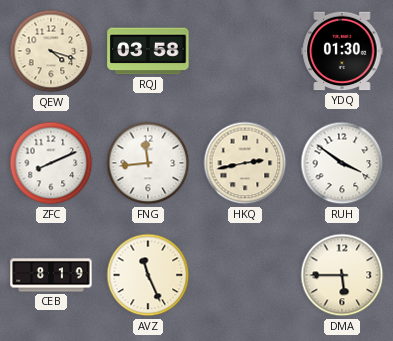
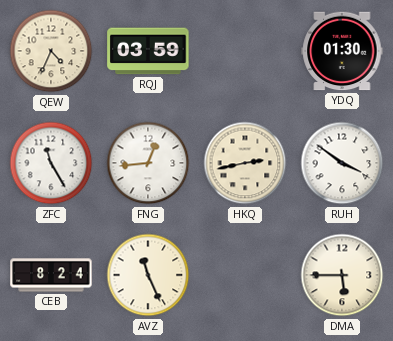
QEW: 4:18 -> 4:34
RQJ: 03:58 -> 03:59
ZFC: 8:11 -> 11:25
FNG: 11:44 -> 12:44
CEB: 8:19 -> 8:24
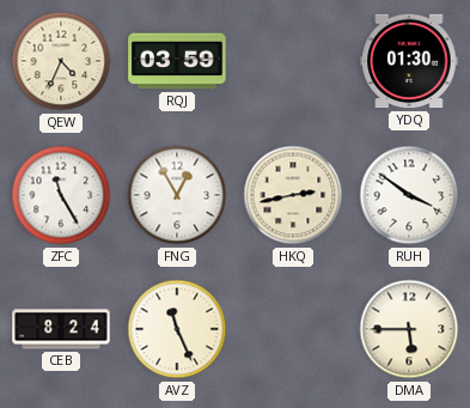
FNG: 12:44 -> 12:55
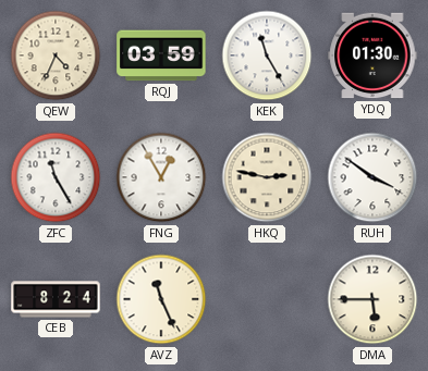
KEK: none -> 11:25
HKQ: 2:43 -> 2:47
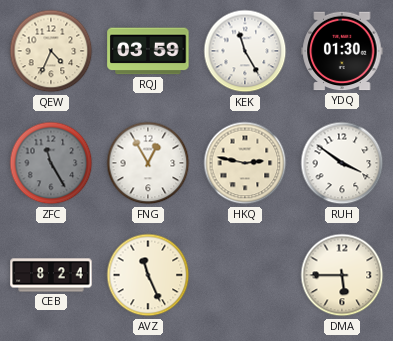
ZFC dial: white -> grey
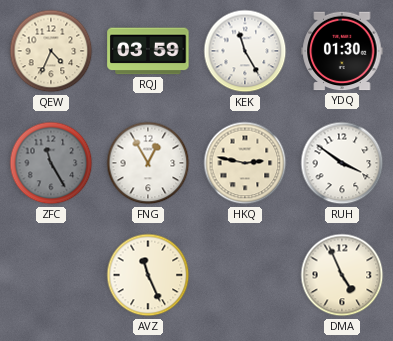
CEB: 8:24 -> none
DMA: 5:45 -> 4:56
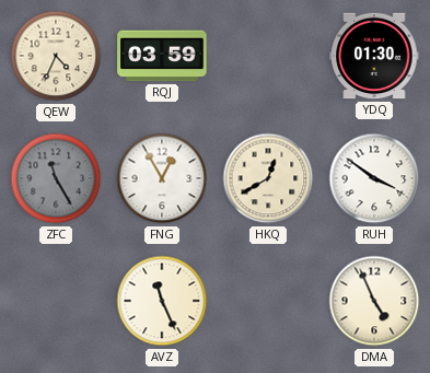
KEK: 11:25 -> none
HKQ: 2:47 -> 12:40
